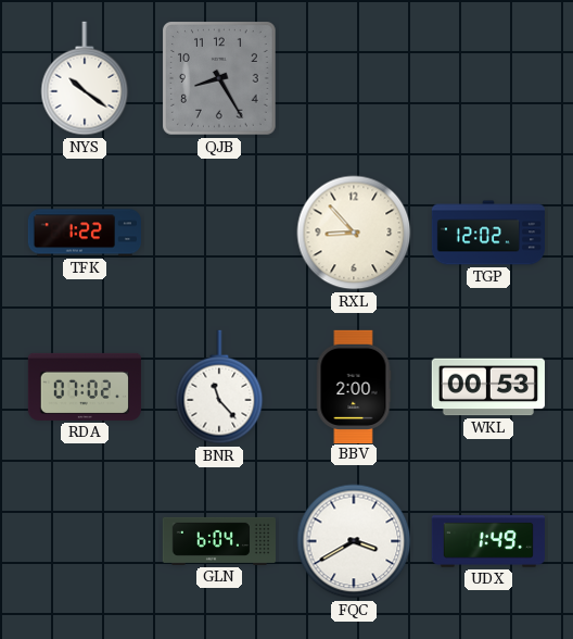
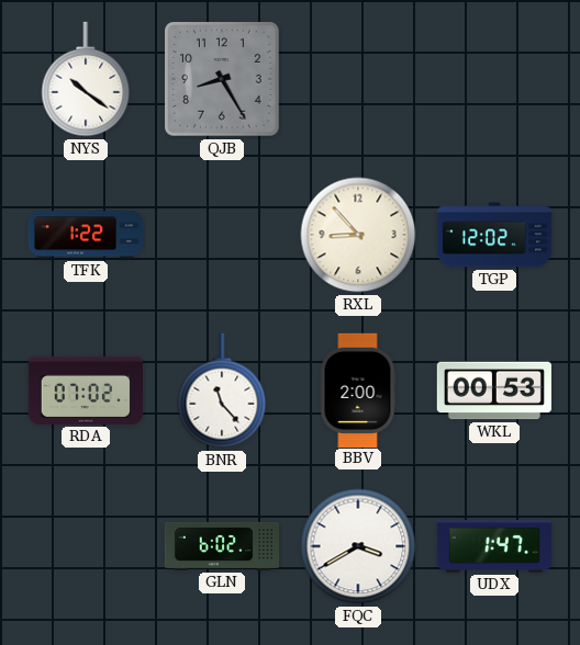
GLN: 6:04 -> 6:02
UDX: 1:49 -> 1:47
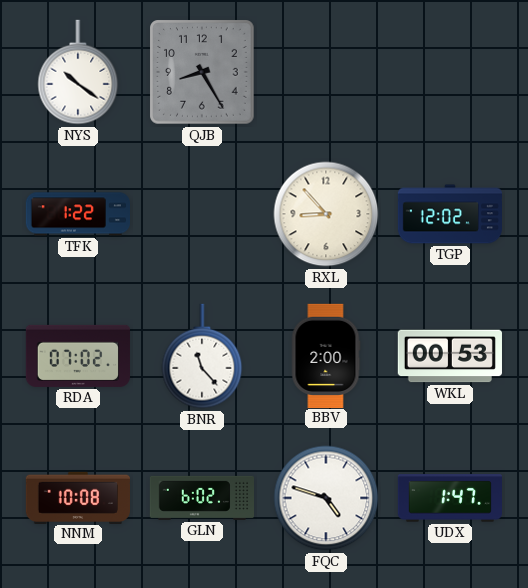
NNM: none -> 10:08
FQC: 3:40 -> 4:48
